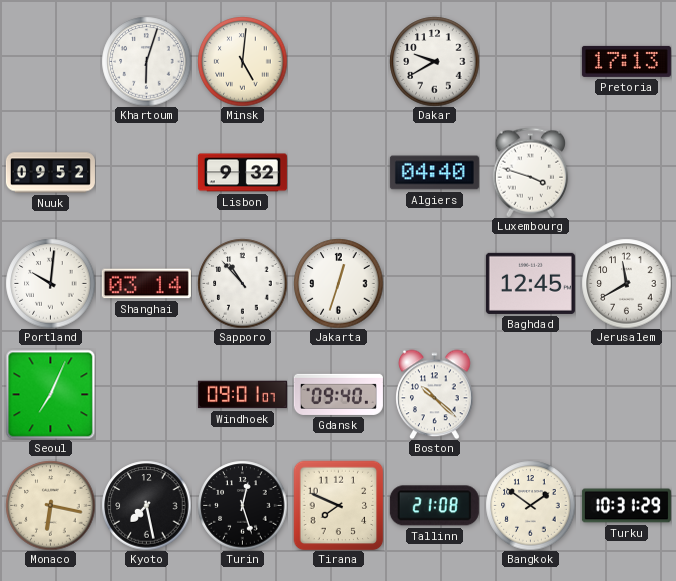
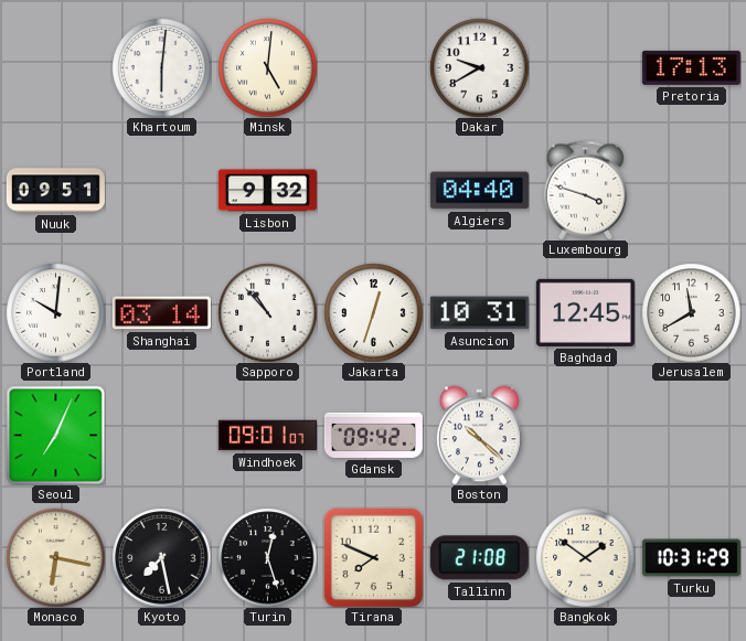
Khartoum: 6:03 -> 6:01
Nuuk: 09:52 -> 09:51
Asuncion: none -> 10:31
Gdansk: 09:40 -> 09:42
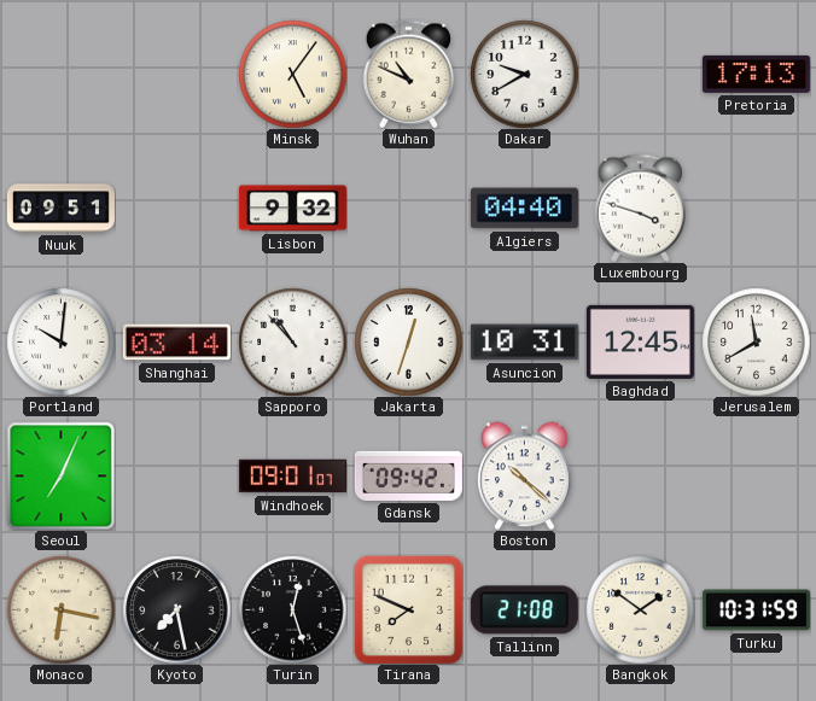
Khartoum: 6:01 -> none
Minsk: 5:01 -> 5:06
Wuhan: none -> 10:49
Turku: 10:31:29 -> 10:31:59
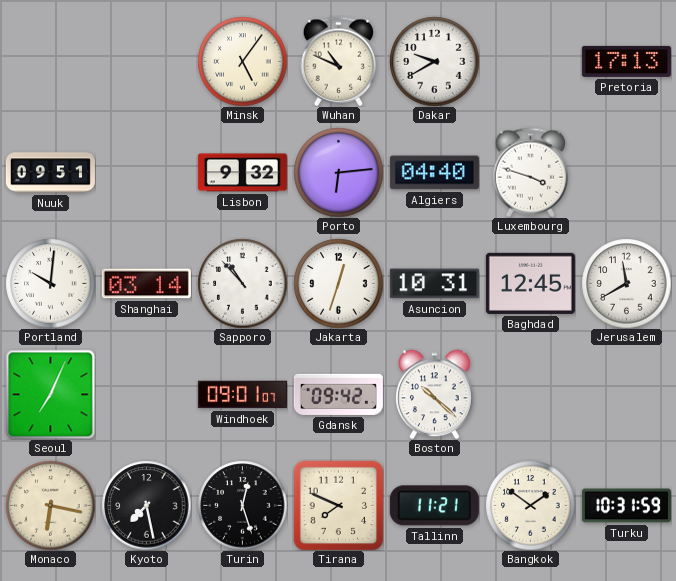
Porto: none -> 6:14
Tallinn: 21:08 -> 11:21
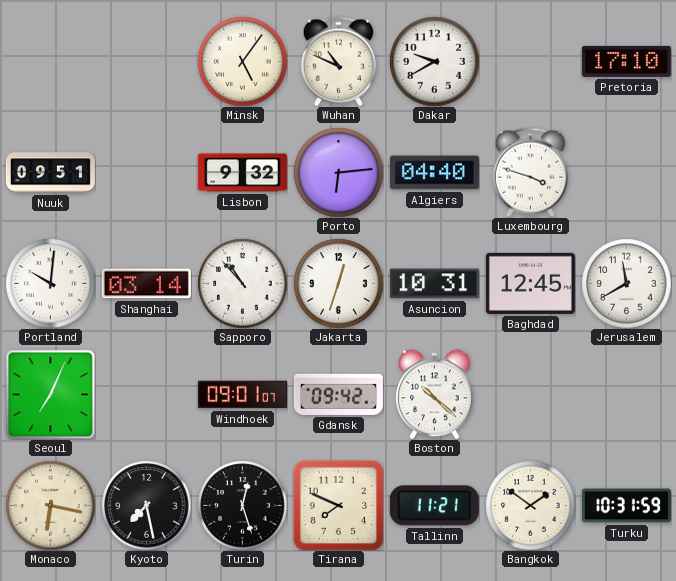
Pretoria: 17:13 -> 17:10
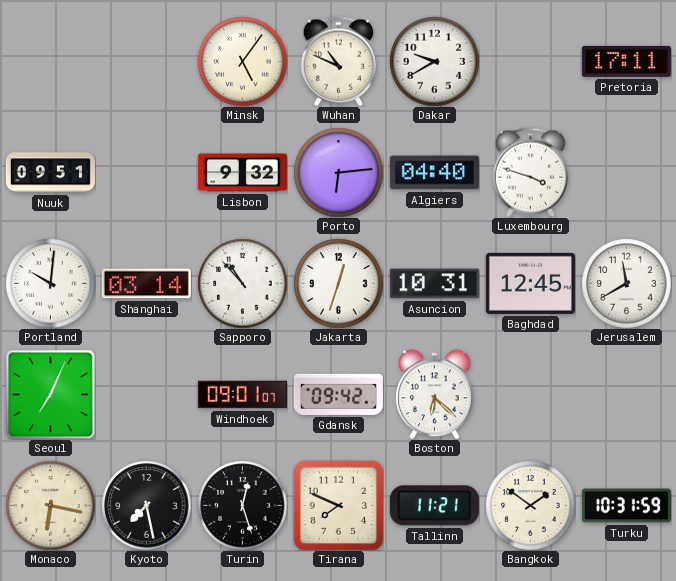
Pretoria: 17:10 -> 17:11
Boston: 10:22 -> 6:22
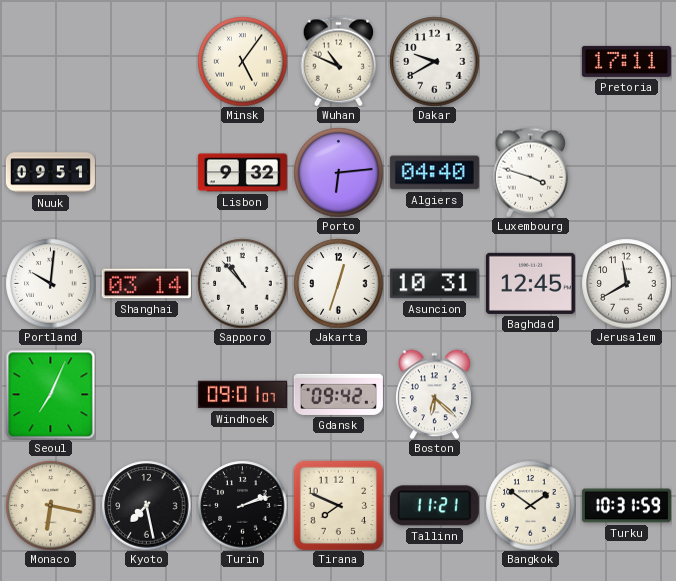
Turin: 12:27 -> 2:12
